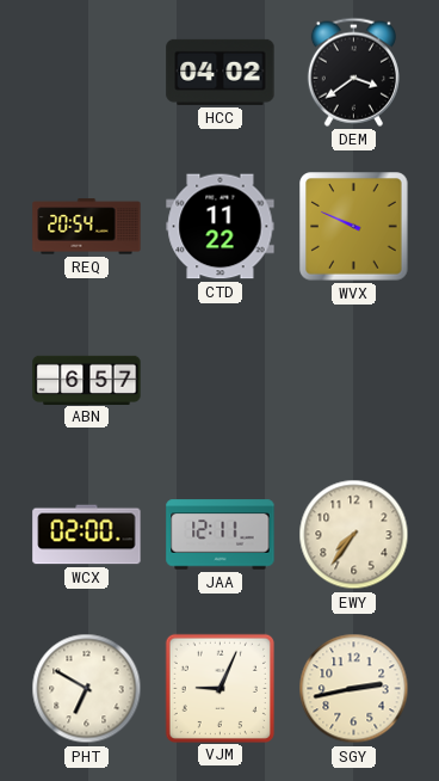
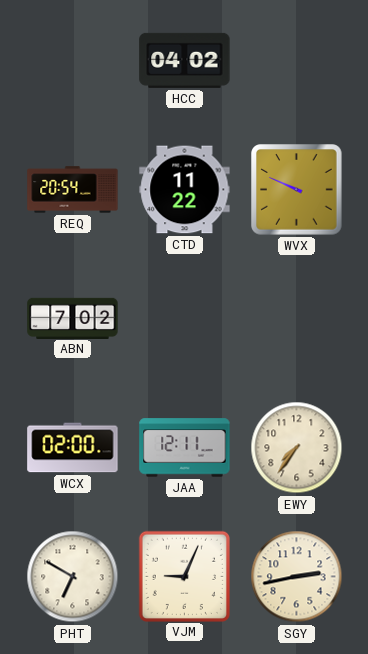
DEM: 3:39 -> none
ABN: 6:57 -> 7:02
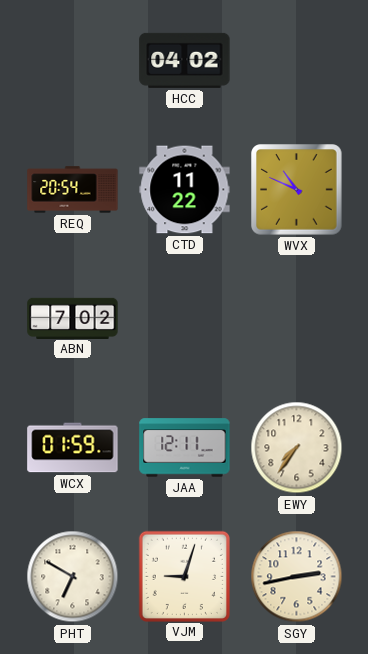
WVX: 9:49 -> 10:49
WCX: 02:00 -> 01:59
VJM: 9:04 -> 9:03
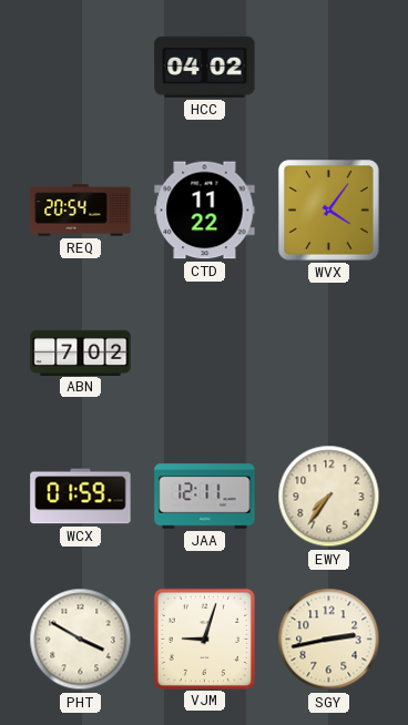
WVX: 10:49 -> 4:06
PHT: 6:50 -> 3:50
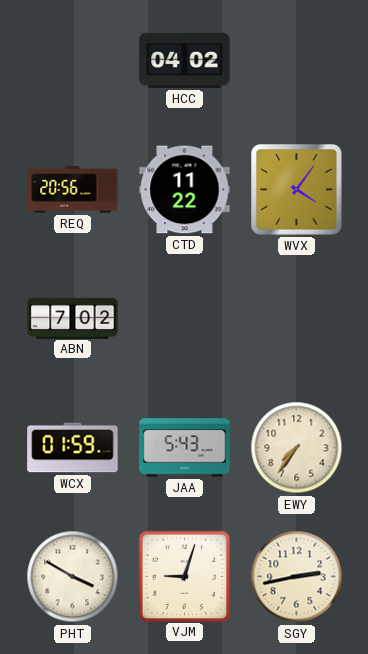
REQ: 20:54 -> 20:56
JAA: 12:11 -> 5:43
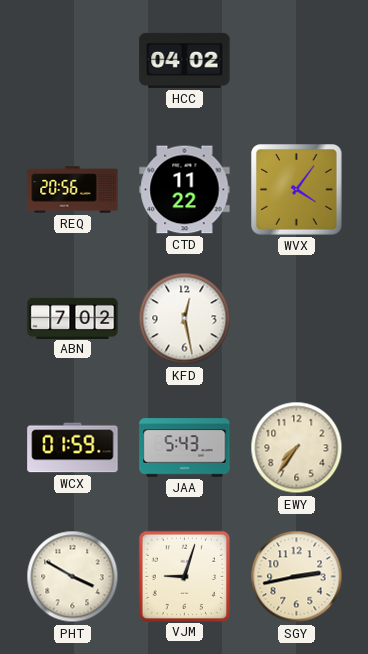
KFD: none -> 12:28
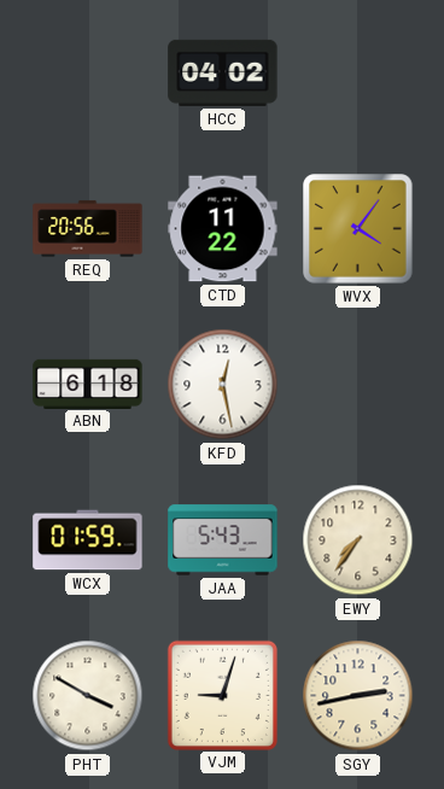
ABN: 7:02 -> 6:18
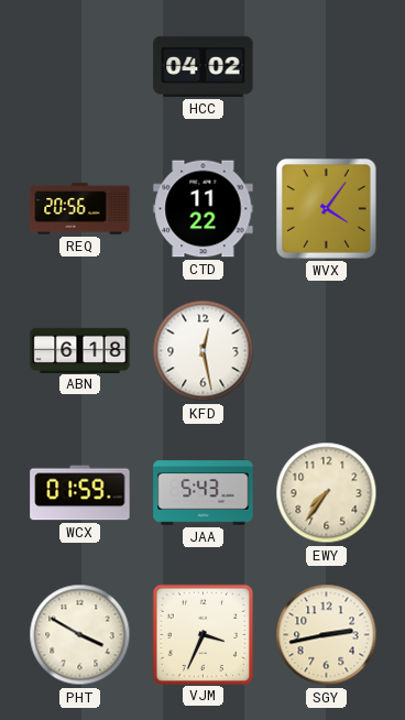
VJM: 9:03 -> 3:34
